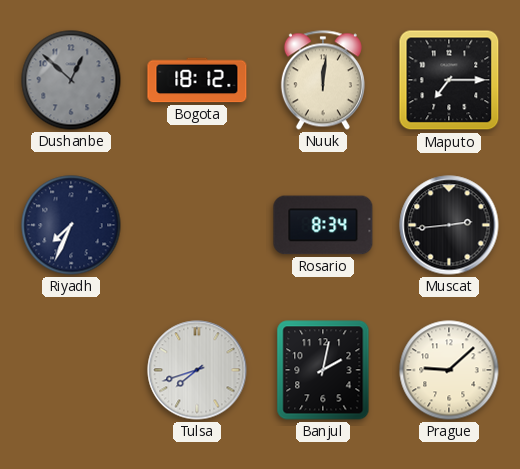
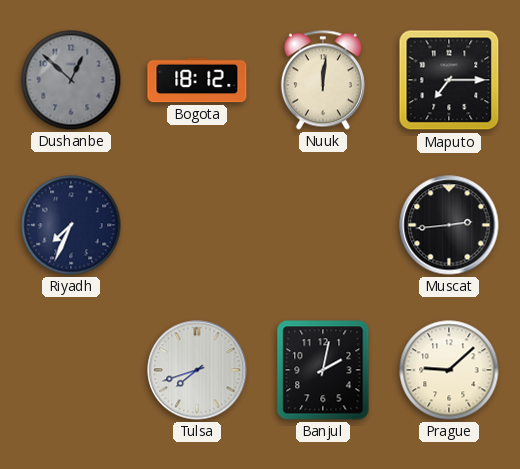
Rosario: 8:34 -> none
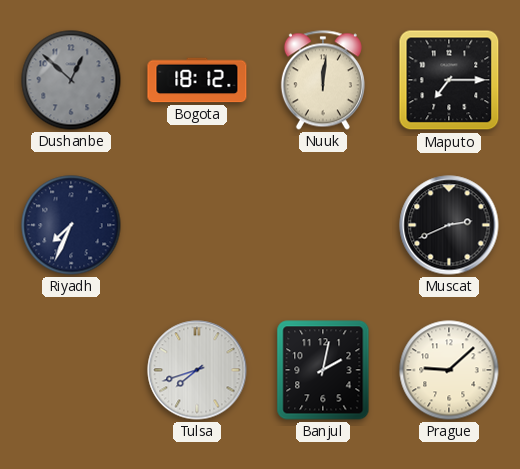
Muscat: 2:44 -> 2:41
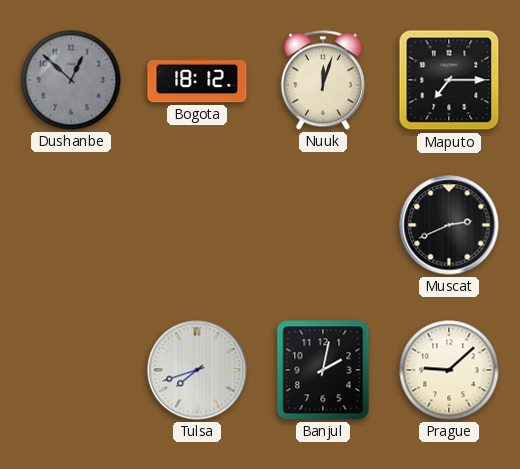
Nuuk: 12:01 -> 12:03
Riyadh: 7:34 -> none
